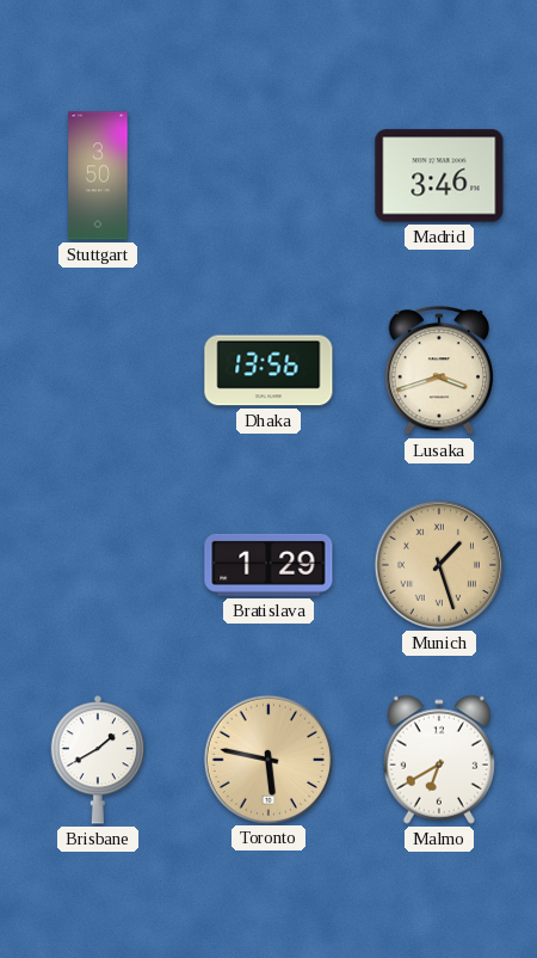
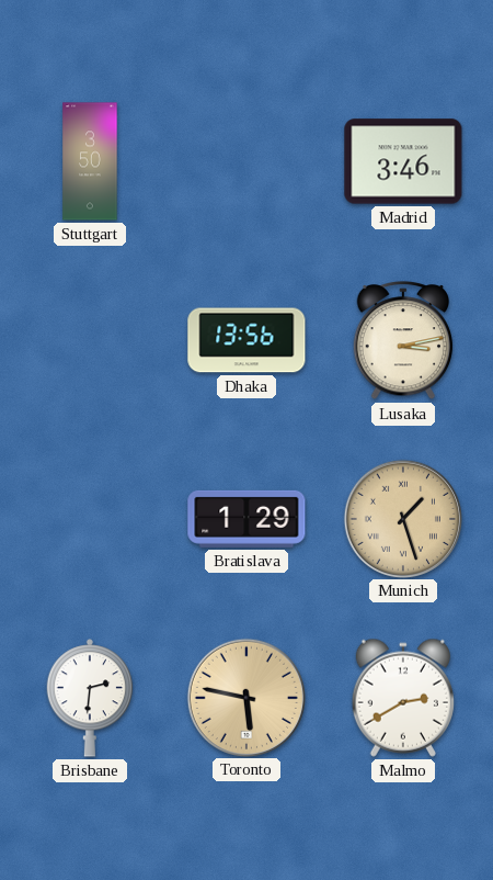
Lusaka: 3:42 -> 3:13
Brisbane: 1:40 -> 2:31
Malmo: 6:40 -> 2:40
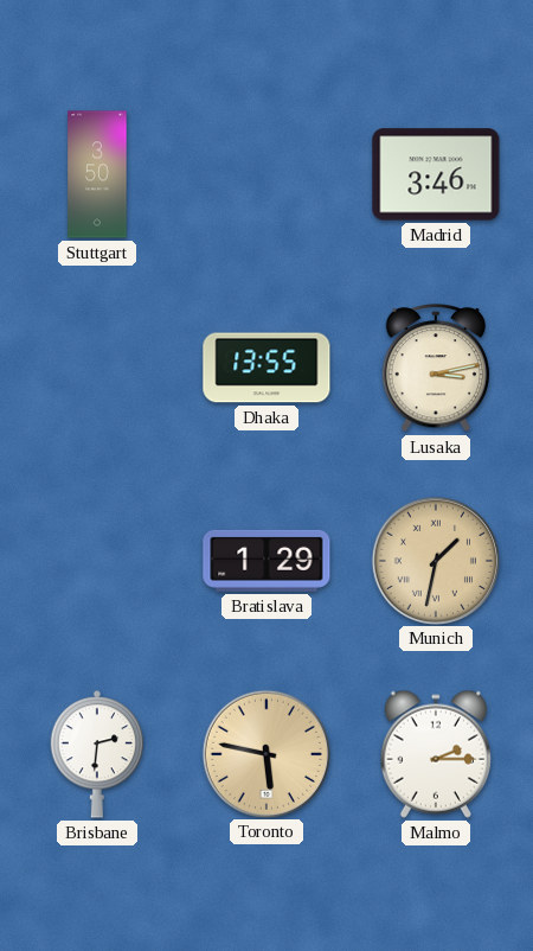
Dhaka: 13:56 -> 13:55
Munich: 1:27 -> 1:32
Malmo: 2:40 -> 2:15
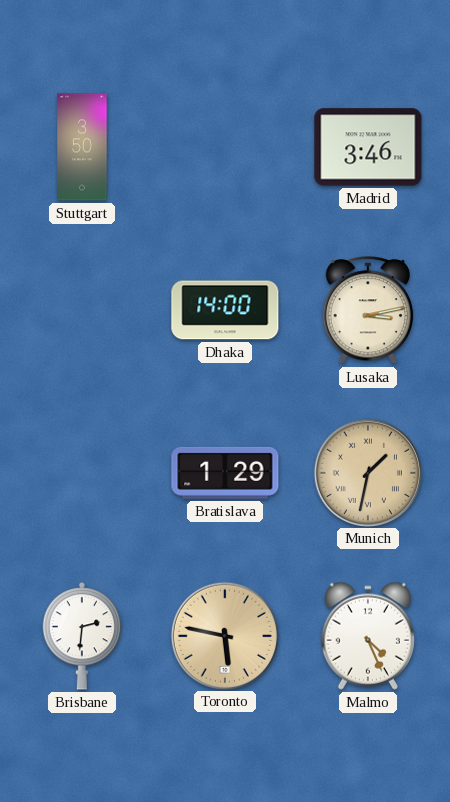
Dhaka: 13:55 -> 14:00
Malmo: 2:15 -> 4:26
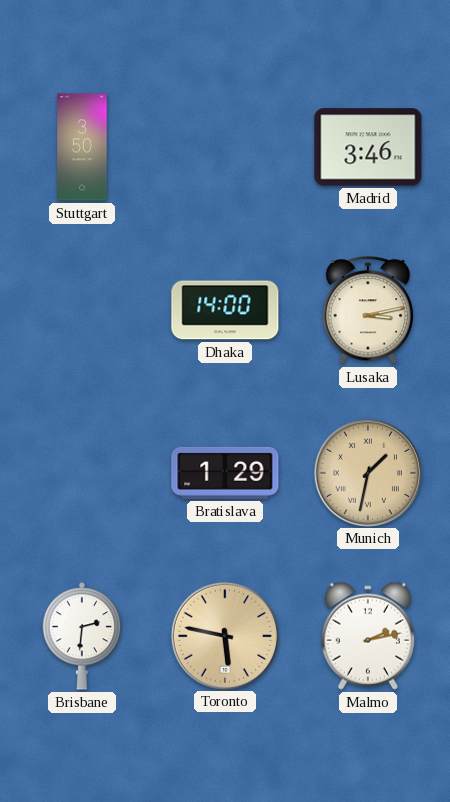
Malmo: 4:26 -> 2:13
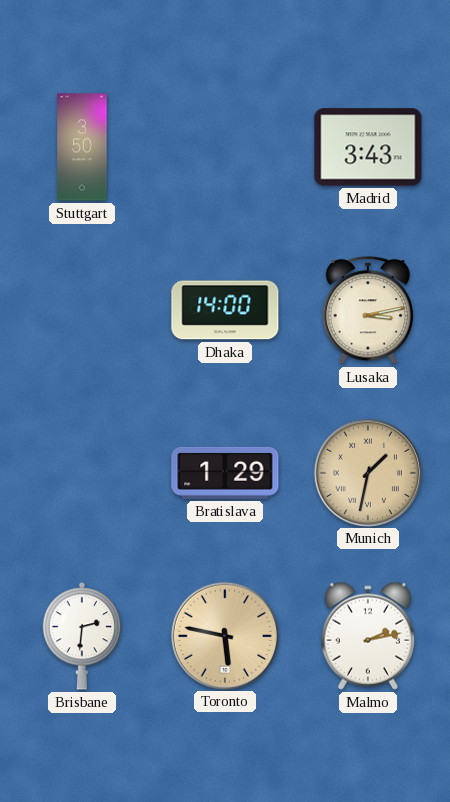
Madrid: 3:46 -> 3:43
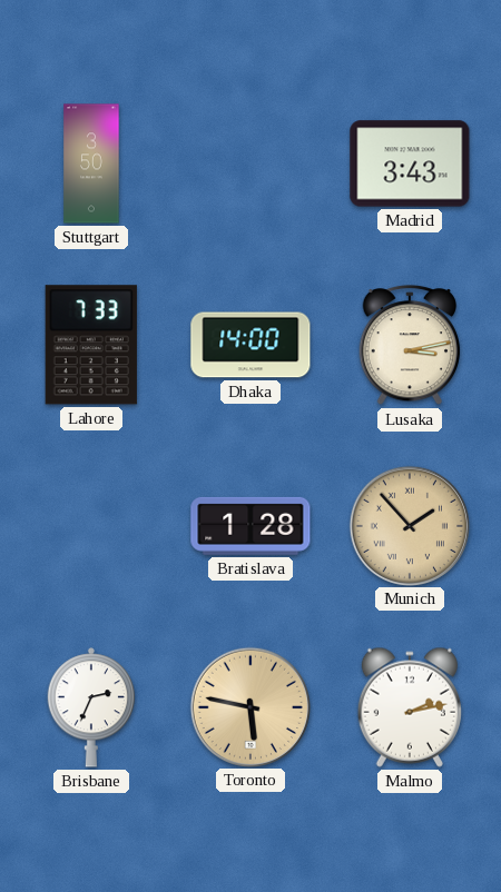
Lahore: none -> 7:33
Bratislava: 1:29 -> 1:28
Munich: 1:32 -> 1:53
Brisbane: 2:31 -> 2:34
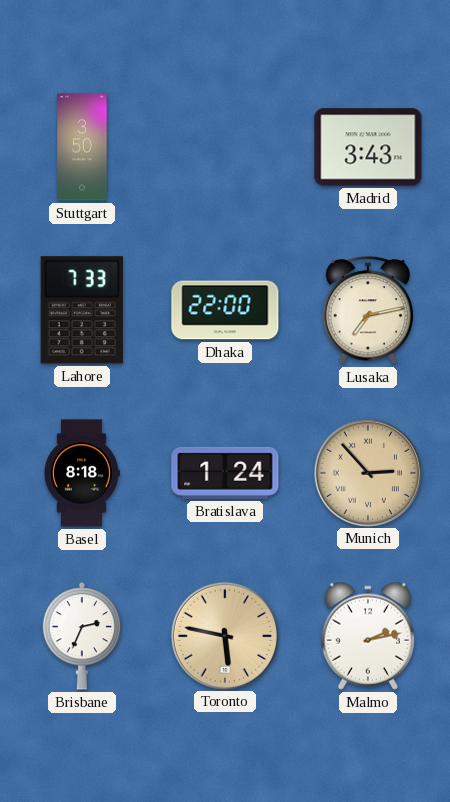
Dhaka: 14:00 -> 22:00
Lusaka: 3:13 -> 7:13
Basel: none -> 8:18
Bratislava: 1:28 -> 1:24
Munich: 1:53 -> 2:53
